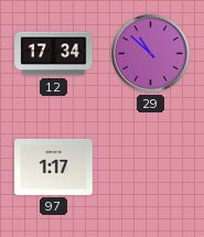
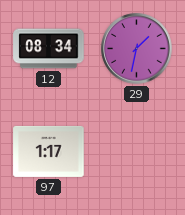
12: 17:34 -> 08:34
29: 10:52 -> 1:32
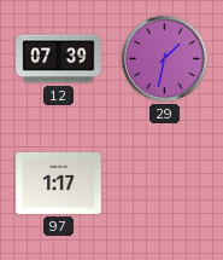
12: 08:34 -> 07:39
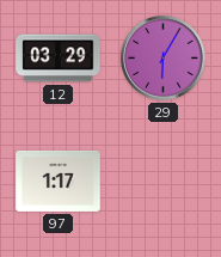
12: 07:39 -> 03:29
29: 1:32 -> 6:05
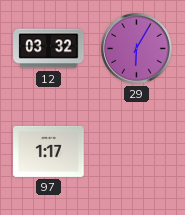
12: 03:29 -> 03:32
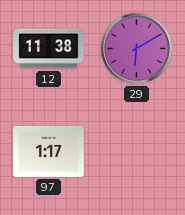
12: 03:32 -> 11:38
29: 6:05 -> 6:10
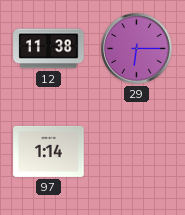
29: 6:10 -> 6:15
97: 1:17 -> 1:14
